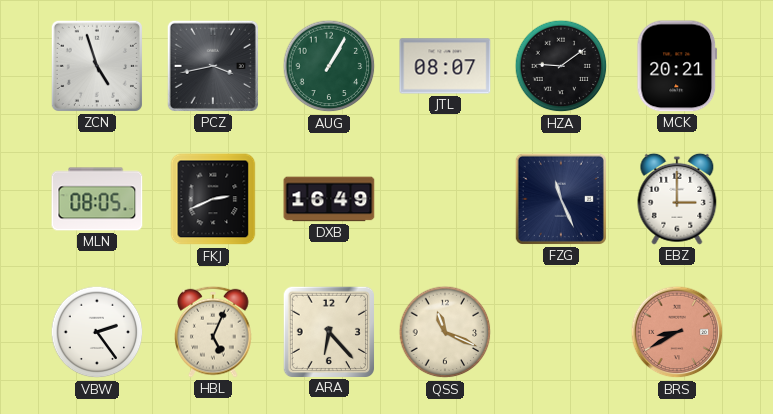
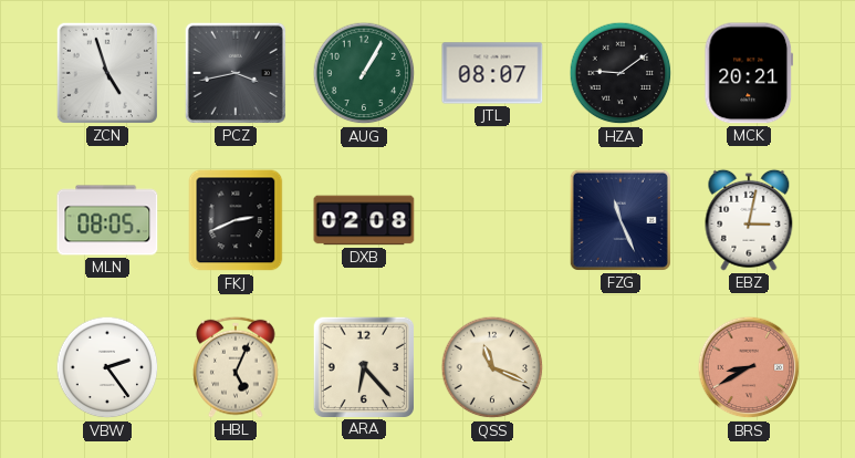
DXB: 16:49 -> 02:08
EBZ: 3:00 -> 3:02
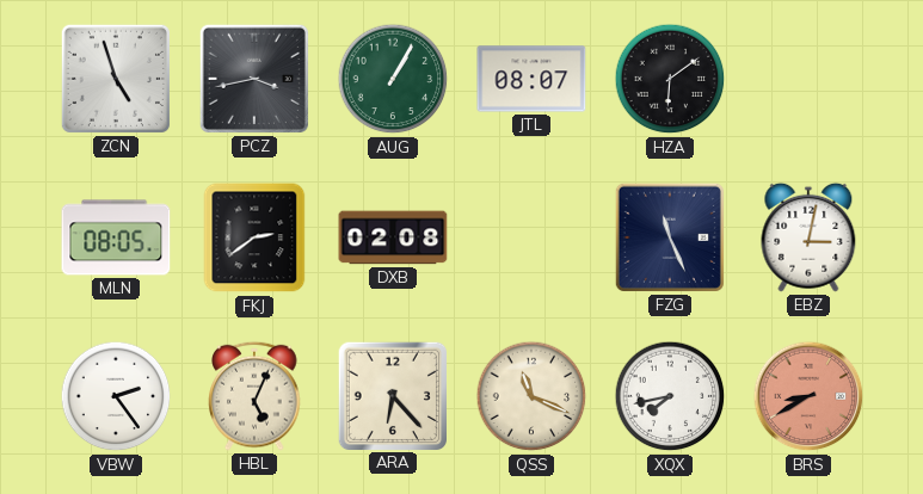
HZA: 9:09 -> 6:09
MCK: 20:21 -> none
FKJ: 2:41 -> 2:39
XQX: none -> 7:43
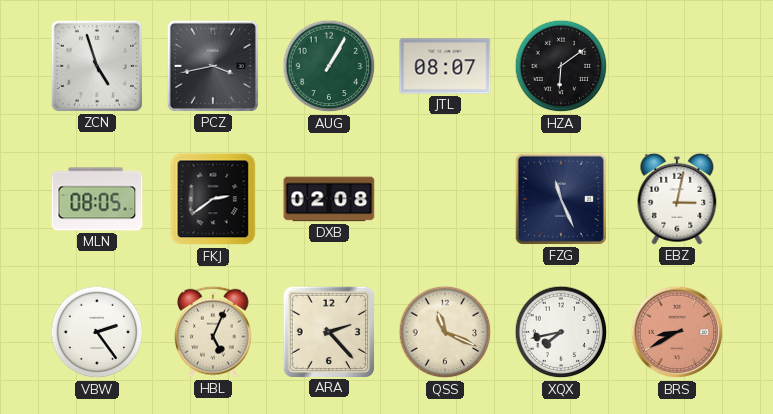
ARA: 6:23 -> 2:23
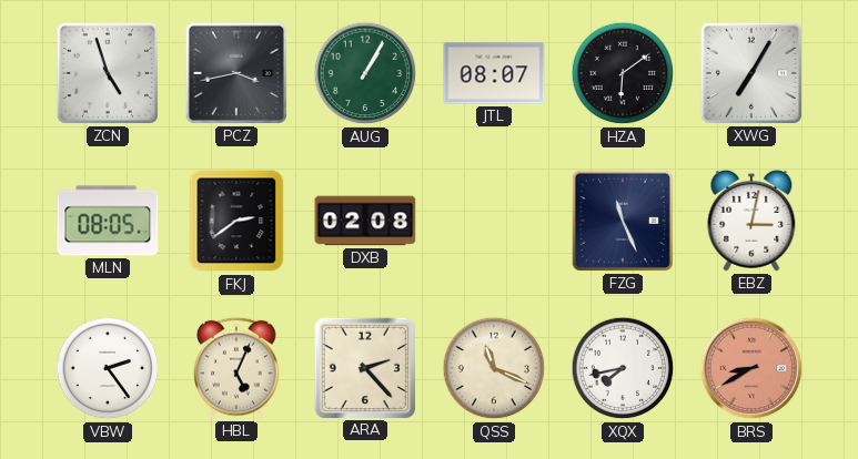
XWG: none -> 7:05
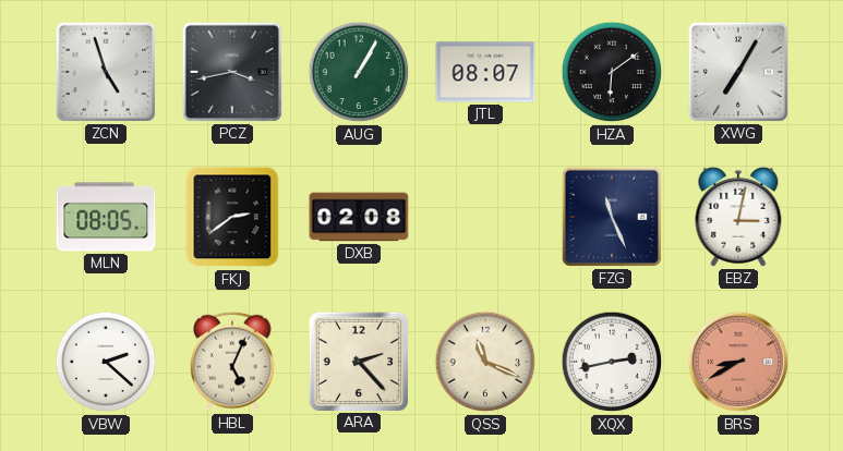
VBW: 2:24 -> 2:22
XQX: 7:43 -> 2:43
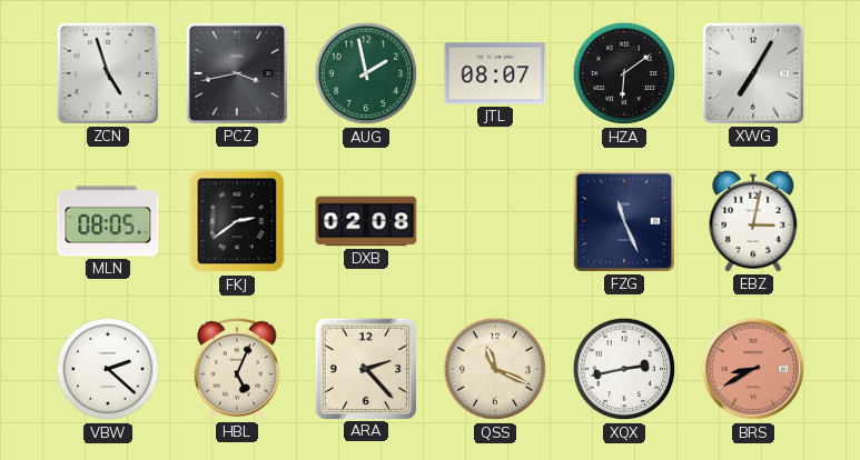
AUG: 1:05 -> 1:58
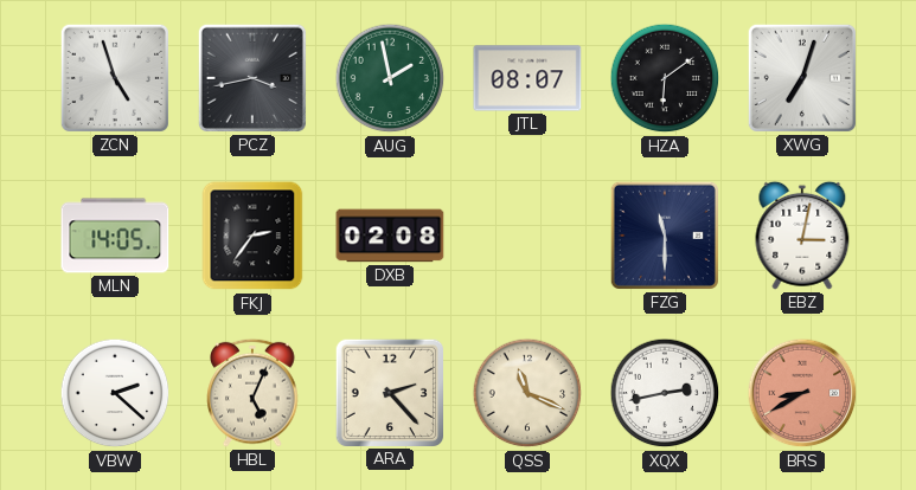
XWG: 7:05 -> 7:03
MLN: 08:05 -> 14:05
FKJ: 2:39 -> 2:36
FZG: 11:26 -> 11:30
